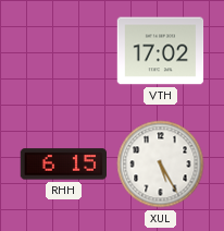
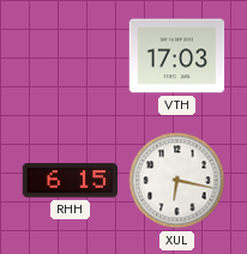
VTH: 17:02 -> 17:03
XUL: 5:25 -> 6:17
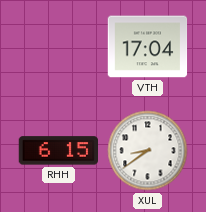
VTH: 17:03 -> 17:04
XUL: 6:17 -> 8:39
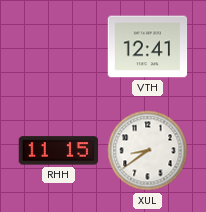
VTH: 17:04 -> 12:41
RHH: 6:15 -> 11:15
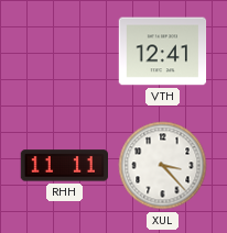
RHH: 11:15 -> 11:11
XUL: 8:39 -> 3:23
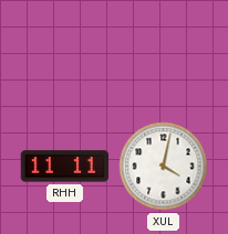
VTH: 12:41 -> none
XUL: 3:23 -> 4:02
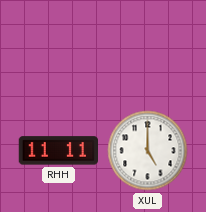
XUL: 4:02 -> 5:00
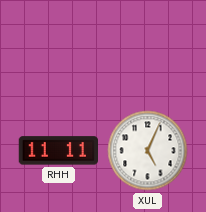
XUL: 5:00 -> 5:04
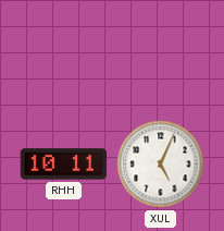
RHH: 11:11 -> 10:11
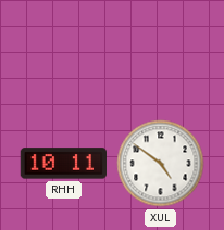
XUL: 5:04 -> 4:51
